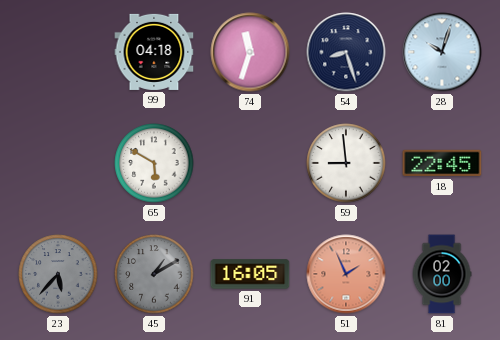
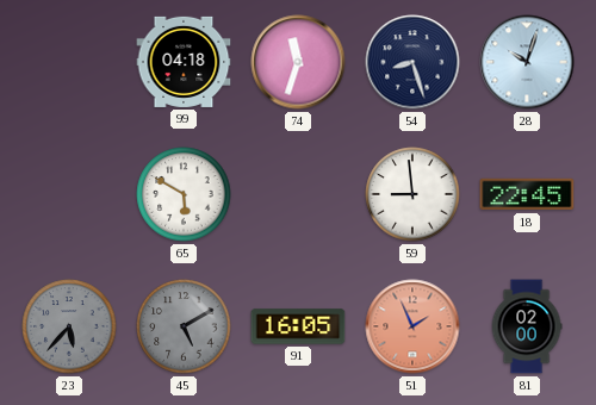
45: 1:10 -> 5:10
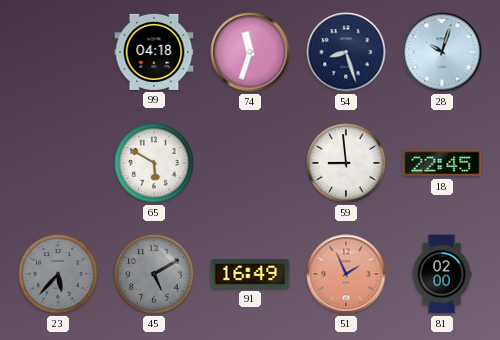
91: 16:05 -> 16:49
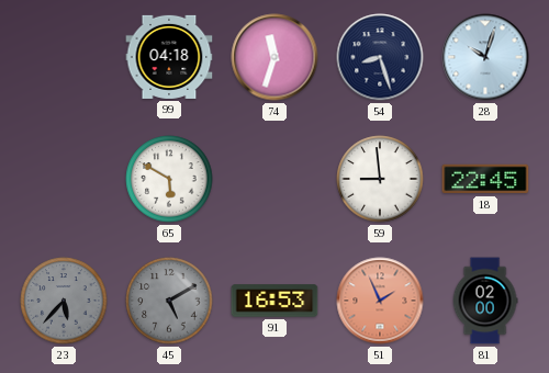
91: 16:49 -> 16:53
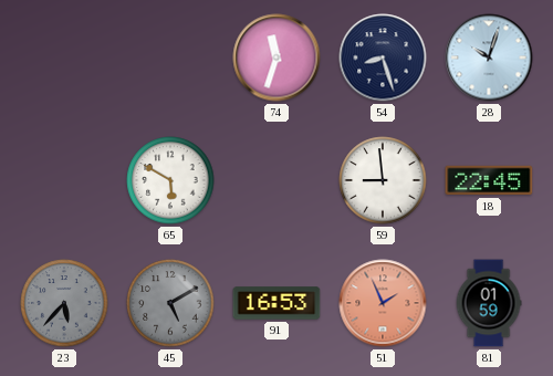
99: 04:18 -> none
81: 02:00 -> 01:59
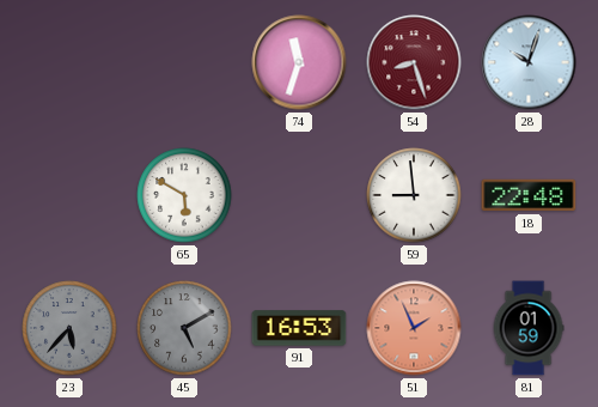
54 dial: navy -> burgundy
18: 22:45 -> 22:48
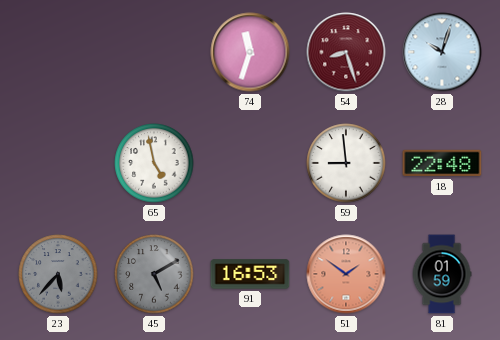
65: 5:50 -> 4:58
51: 1:56 -> 1:51
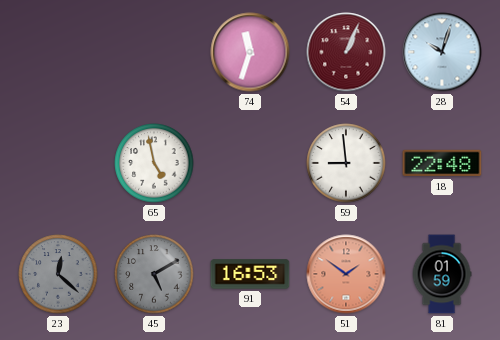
54: 8:27 -> 1:04
23: 5:37 -> 12:22
